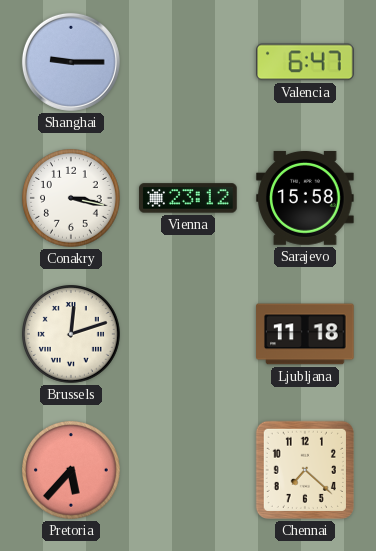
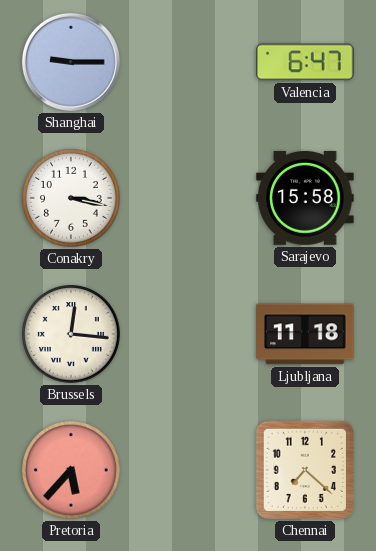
Vienna: 23:12 -> none
Brussels: 12:12 -> 12:16
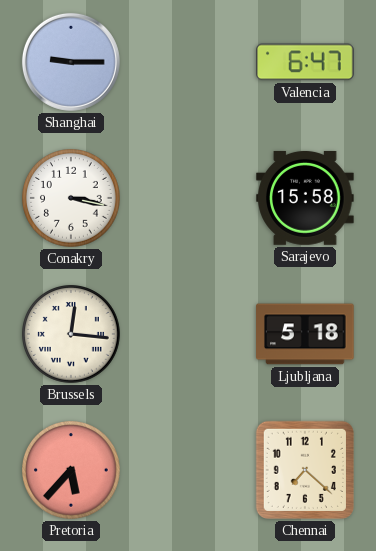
Ljubljana: 11:18 -> 5:18
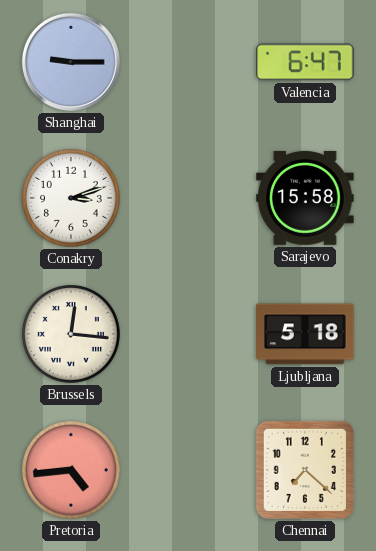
Conakry: 3:17 -> 3:12
Pretoria: 5:37 -> 4:44
